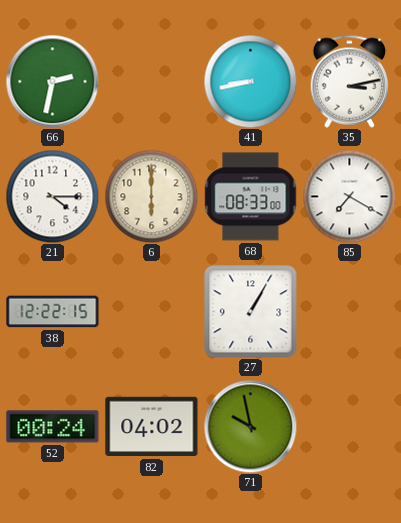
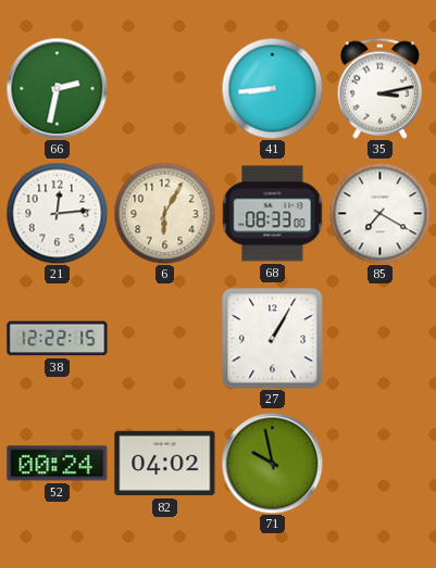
41: 8:43 -> 8:44
21: 4:15 -> 12:14
6: 6:00 -> 6:05
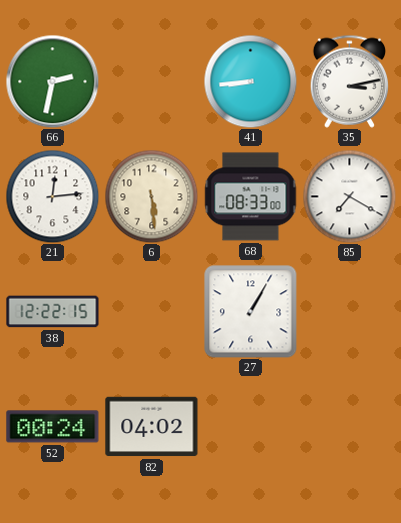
6: 6:05 -> 5:29
71: 9:58 -> none
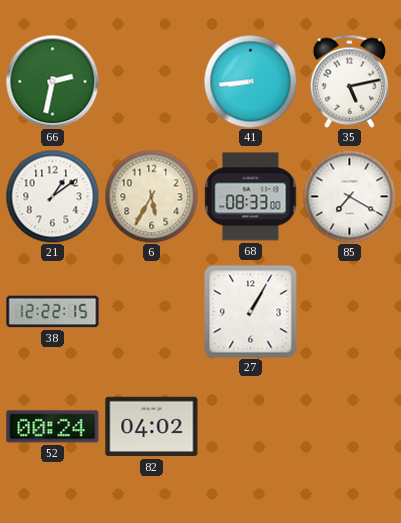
35: 3:13 -> 5:13
21: 12:14 -> 1:09
6: 5:29 -> 5:35
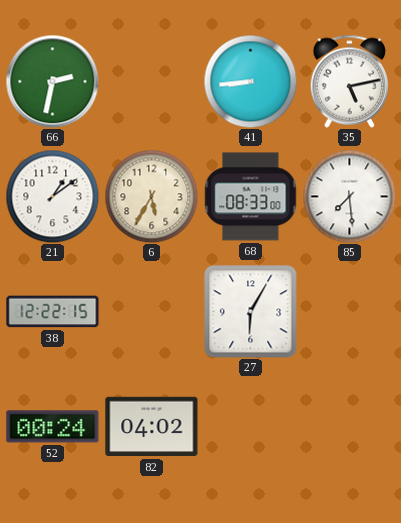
85: 7:20 -> 7:29
27: 1:05 -> 6:05
